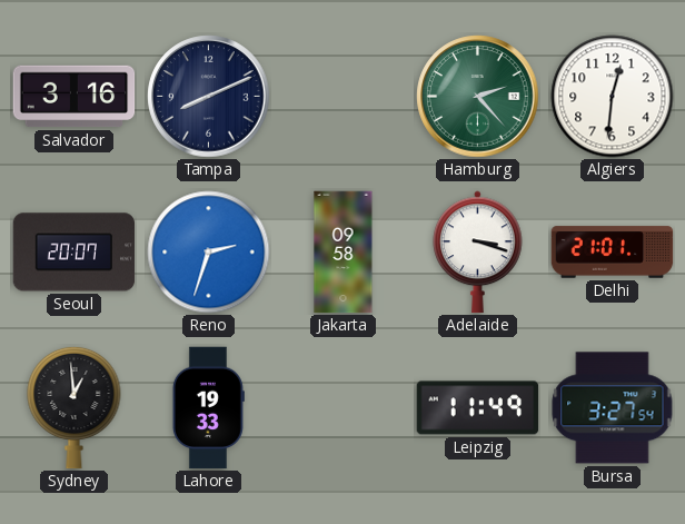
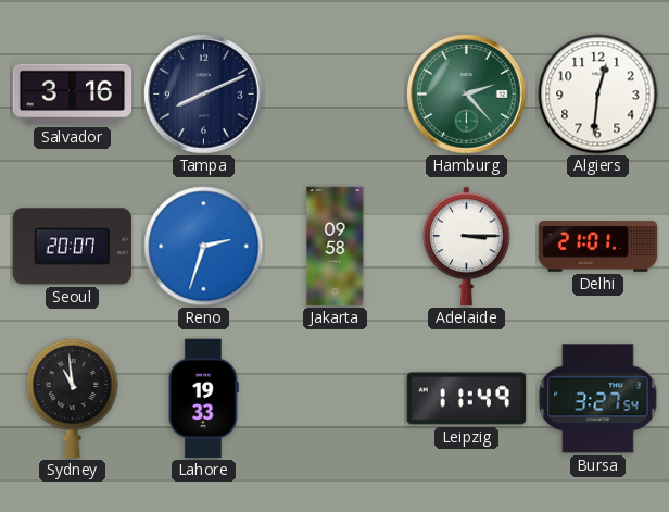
Adelaide: 3:18 -> 3:15
Sydney: 12:59 -> 10:59
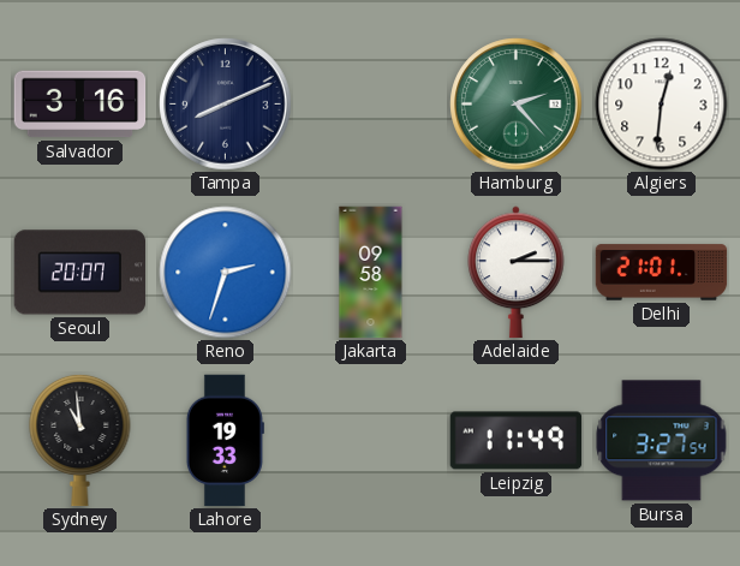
Adelaide: 3:15 -> 2:15
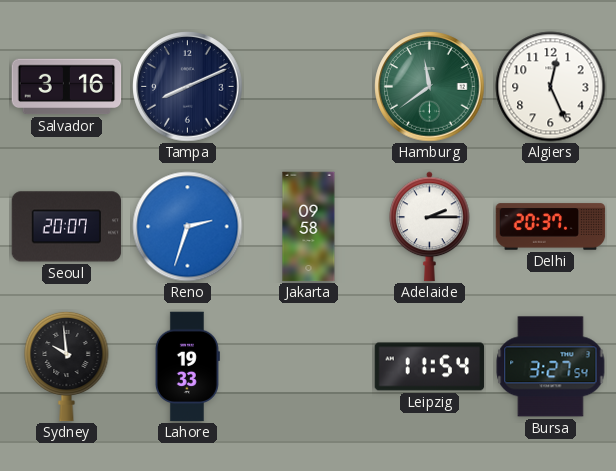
Hamburg: 2:23 -> 11:39
Algiers: 12:31 -> 12:26
Delhi: 21:01 -> 20:37
Sydney: 10:59 -> 9:59
Leipzig: 11:49 -> 11:54
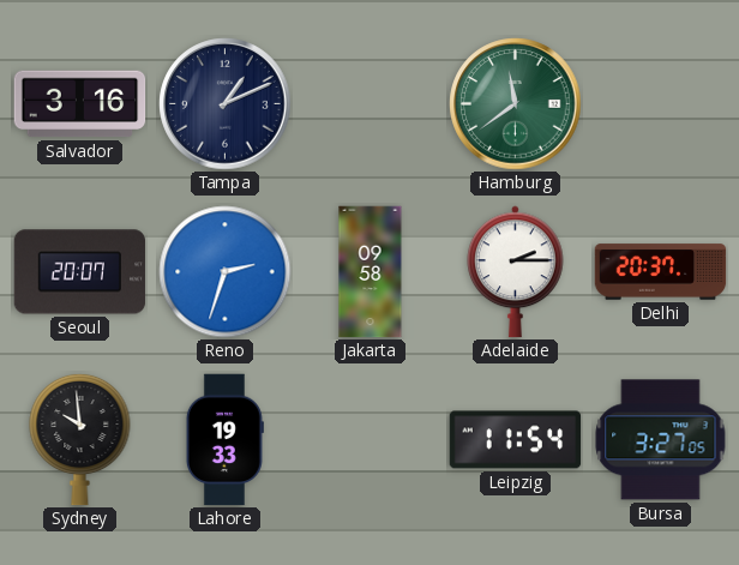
Tampa: 8:11 -> 1:11
Algiers: 12:26 -> none
Bursa: 3:27:54 -> 3:27:05
